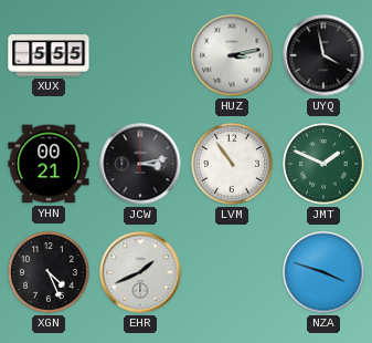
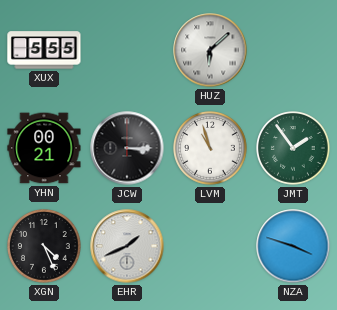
HUZ: 3:13 -> 6:08
UYQ: 3:58 -> none
JCW: 3:13 -> 3:15
LVM: 10:54 -> 10:57
JMT: 1:49 -> 1:54
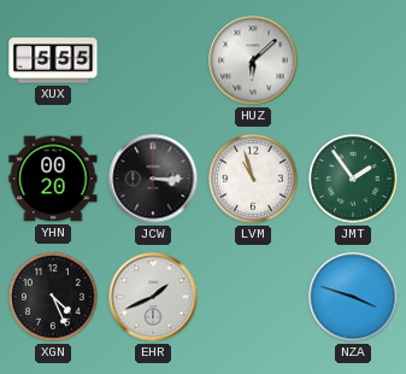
YHN: 00:21 -> 00:20
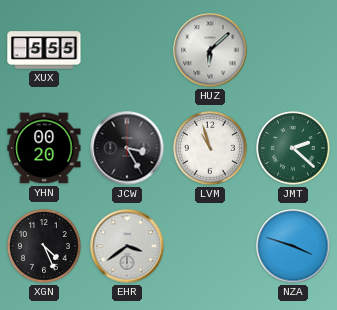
JCW: 3:15 -> 3:25
JMT: 1:54 -> 2:22
EHR: 1:41 -> 3:39
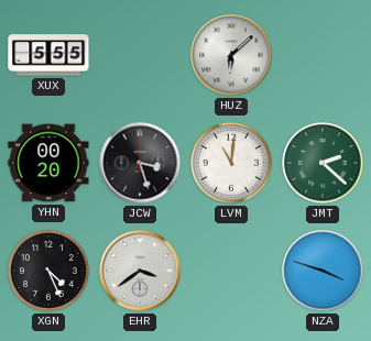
JCW: 3:25 -> 3:27
LVM: 10:57 -> 11:01
